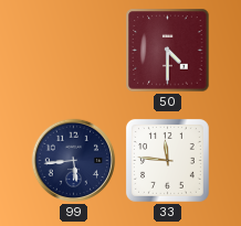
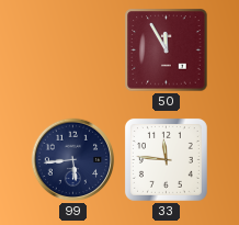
50: 4:30 -> 11:55
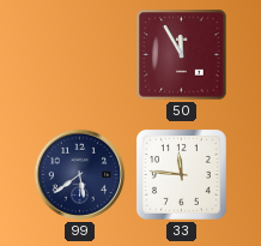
99: 5:44 -> 5:39
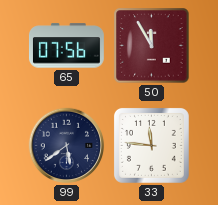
65: none -> 07:56
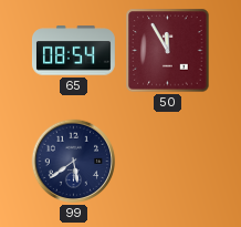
65: 07:56 -> 08:54
33: 11:46 -> none
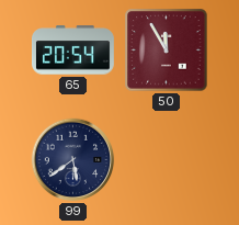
65: 08:54 -> 20:54
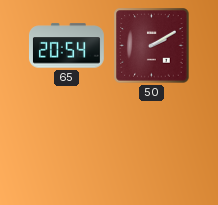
50: 11:55 -> 2:10
99: 5:39 -> none
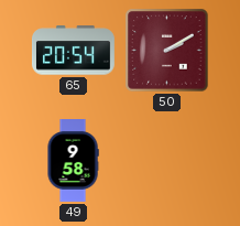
49: none -> 9:58
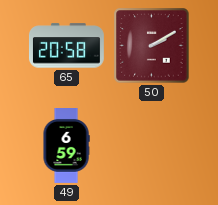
65: 20:54 -> 20:58
49: 9:58 -> 6:59
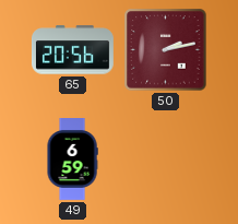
65: 20:58 -> 20:56
50: 2:10 -> 2:13
